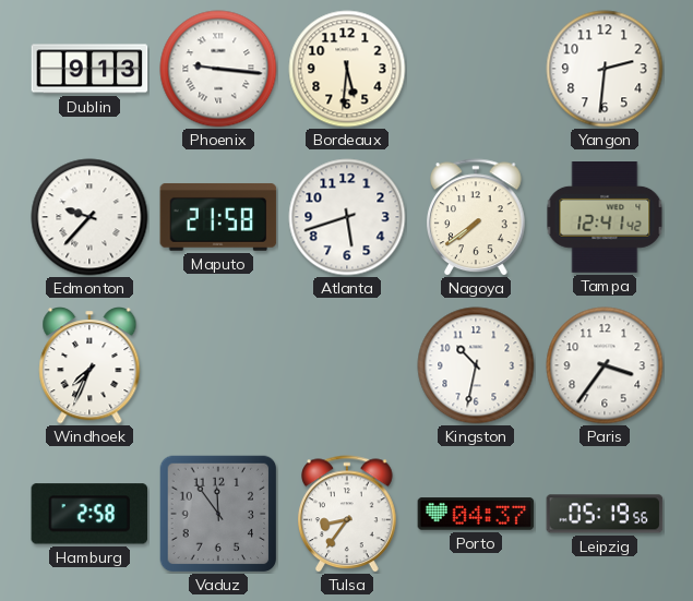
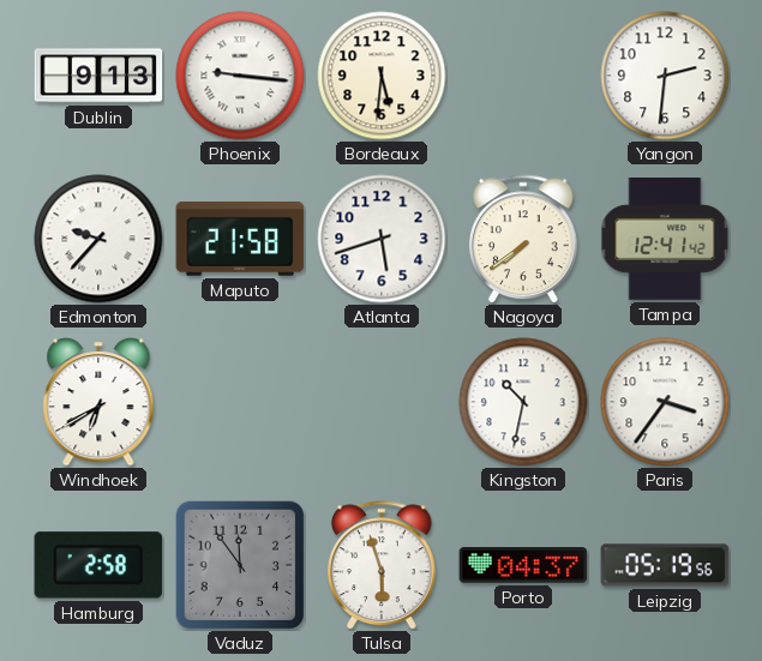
Windhoek: 7:34 -> 6:40
Tulsa: 8:36 -> 5:57
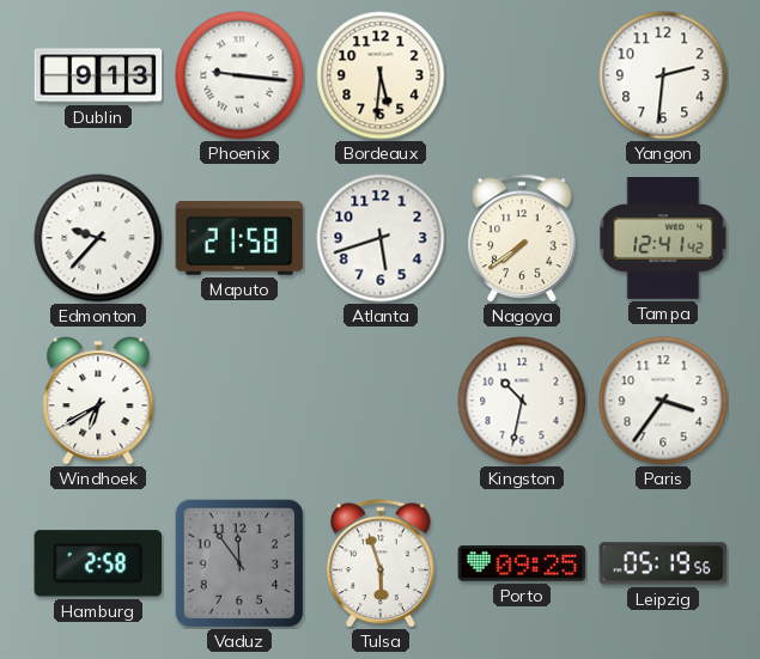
Porto: 04:37 -> 09:25
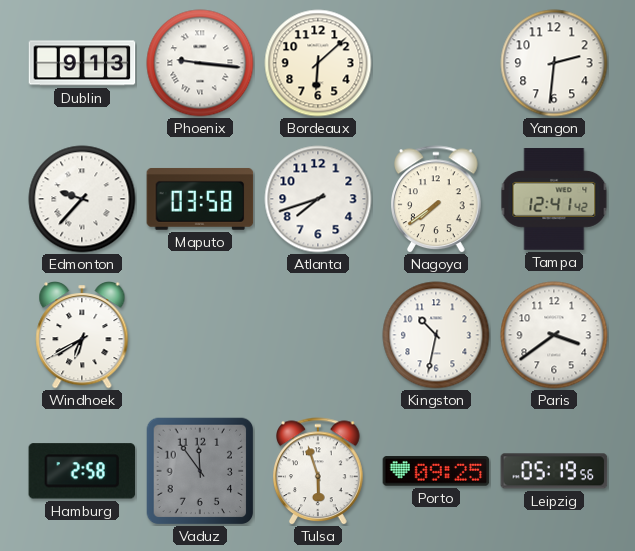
Bordeaux: 5:31 -> 6:08
Maputo: 21:58 -> 03:58
Atlanta: 5:42 -> 7:42
Paris: 3:36 -> 3:39
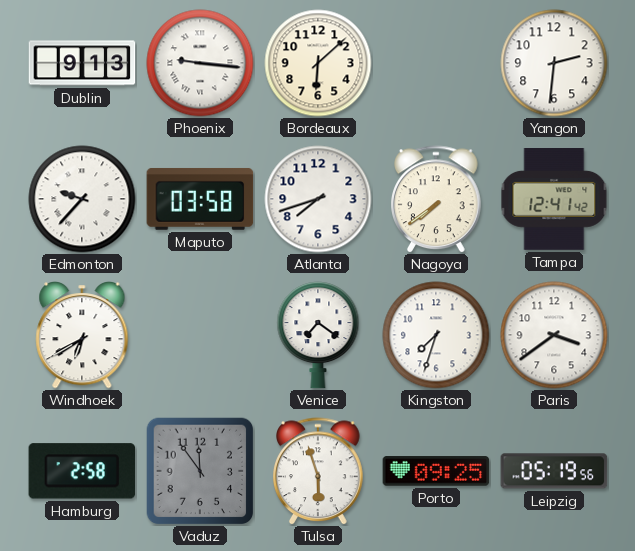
Venice: none -> 7:21
Kingston: 10:32 -> 7:33
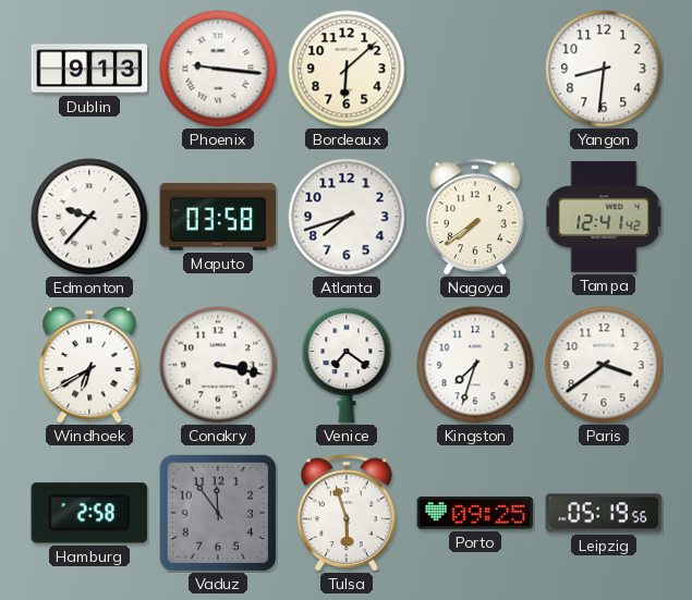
Yangon: 2:31 -> 8:31
Conakry: none -> 3:17
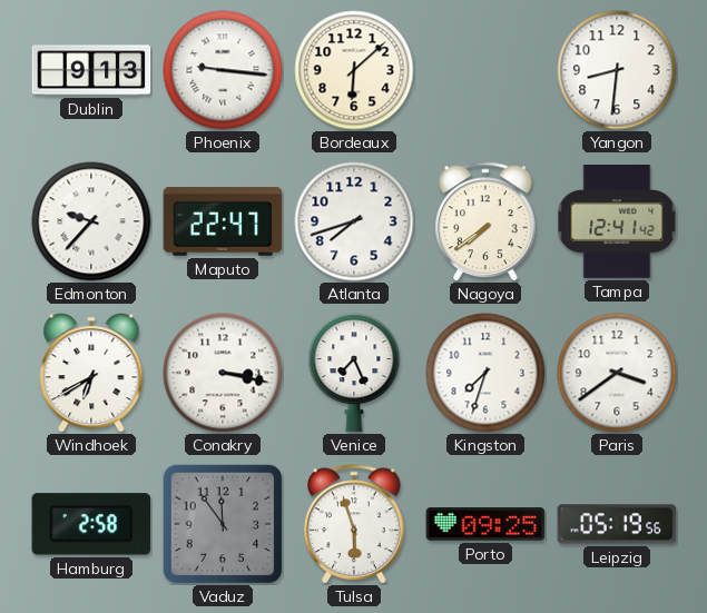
Maputo: 03:58 -> 22:47
Venice: 7:21 -> 7:26
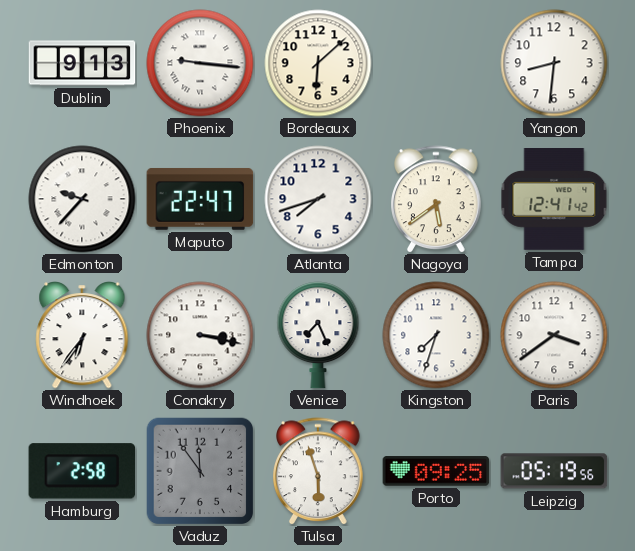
Nagoya: 7:39 -> 5:39
Windhoek: 6:40 -> 6:36
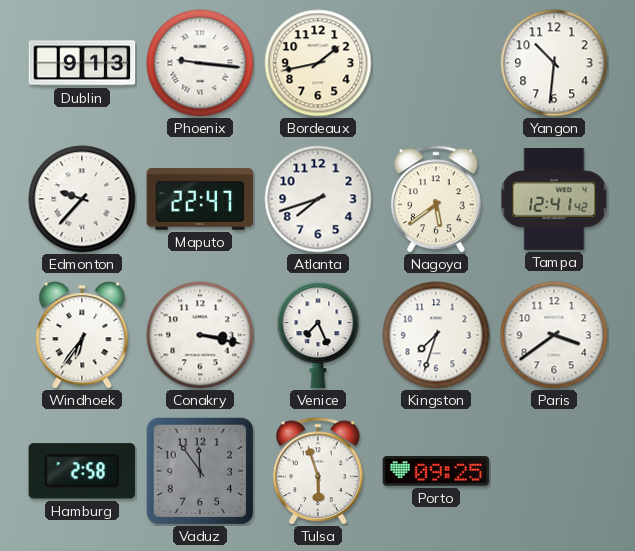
Bordeaux: 6:08 -> 1:43
Yangon: 8:31 -> 10:31
Leipzig: 05:19 -> none
